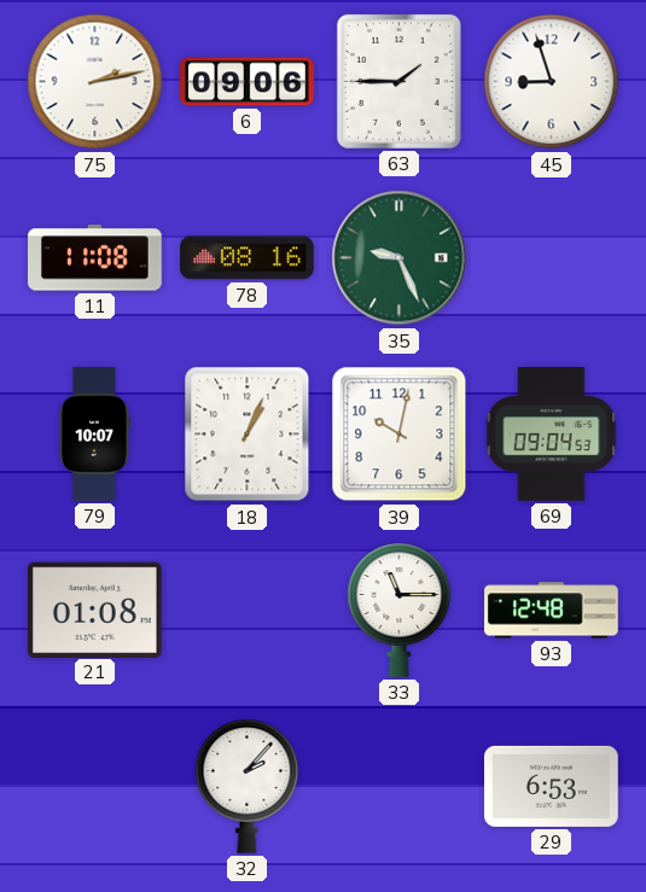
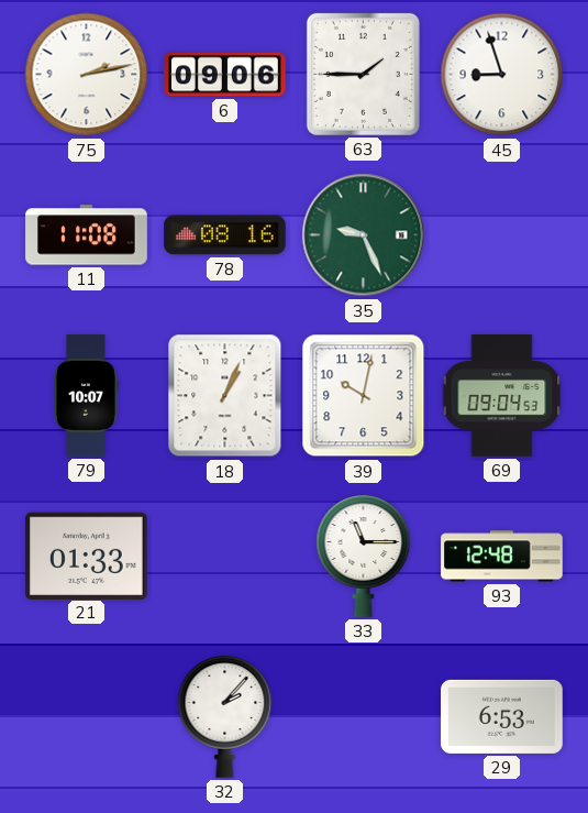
21: 01:08 -> 01:33
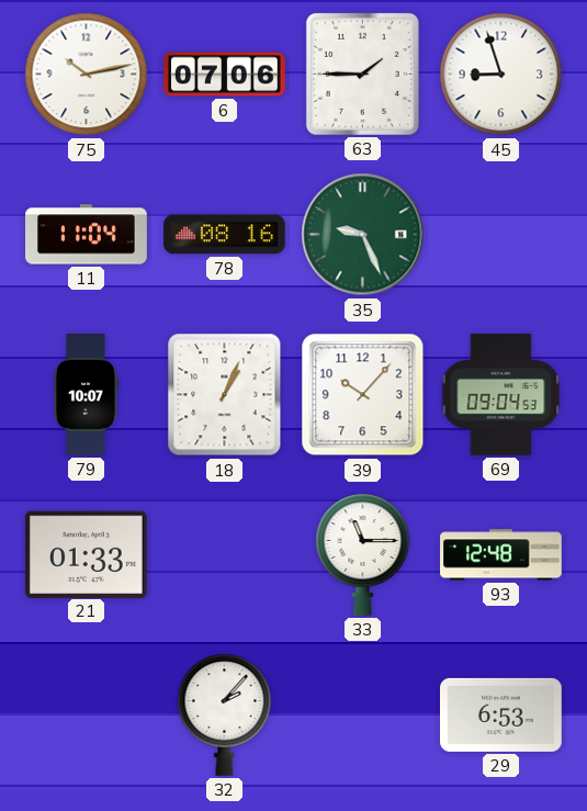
75: 2:13 -> 10:13
6: 09:06 -> 07:06
11: 11:08 -> 11:04
39: 10:02 -> 10:07
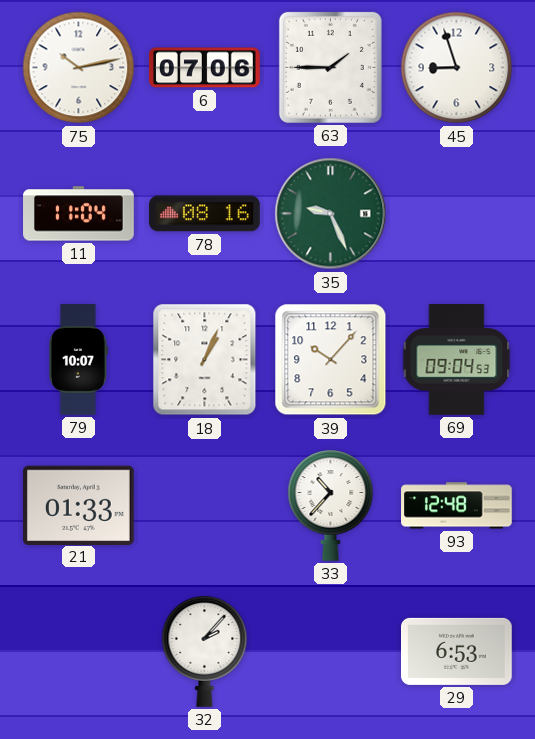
33: 11:15 -> 10:37
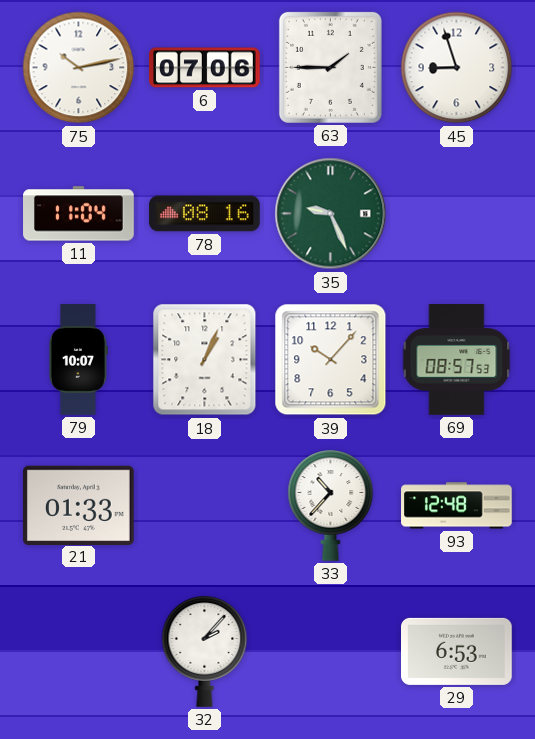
69: 09:04 -> 08:57
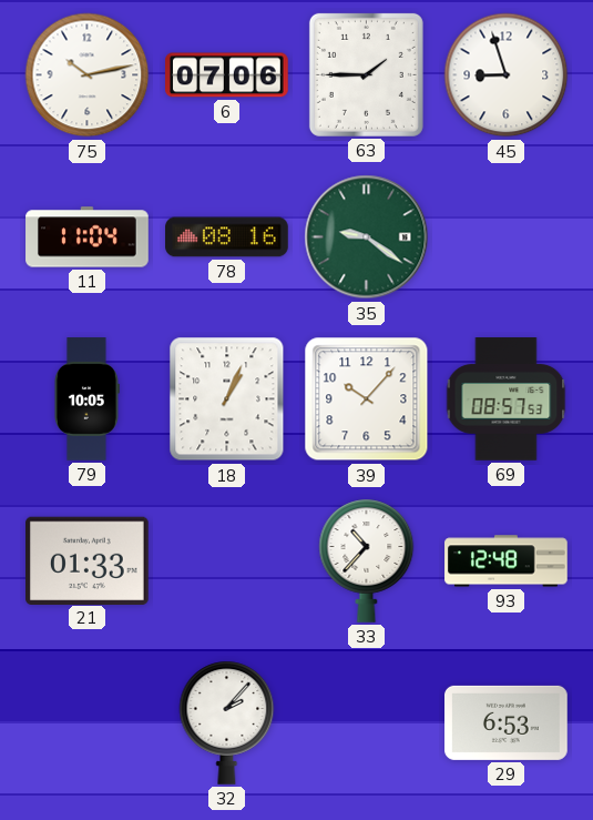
35: 9:26 -> 9:21
79: 10:07 -> 10:05
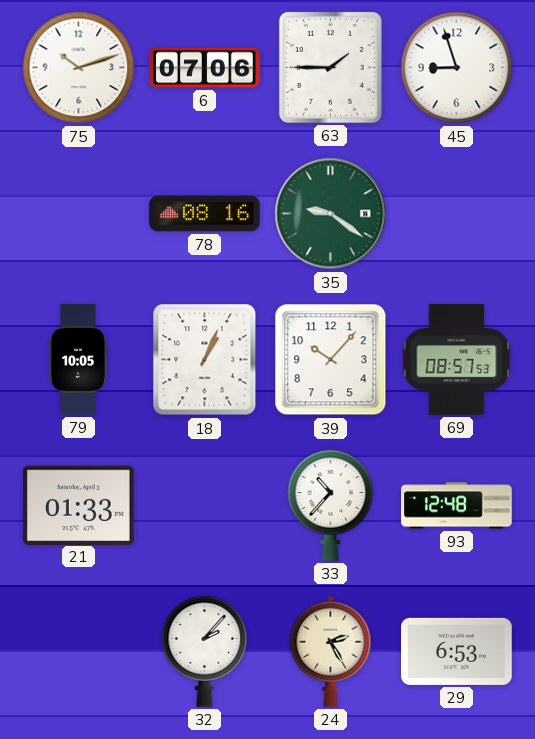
75: 10:13 -> 10:12
11: 11:04 -> none
24: none -> 2:25
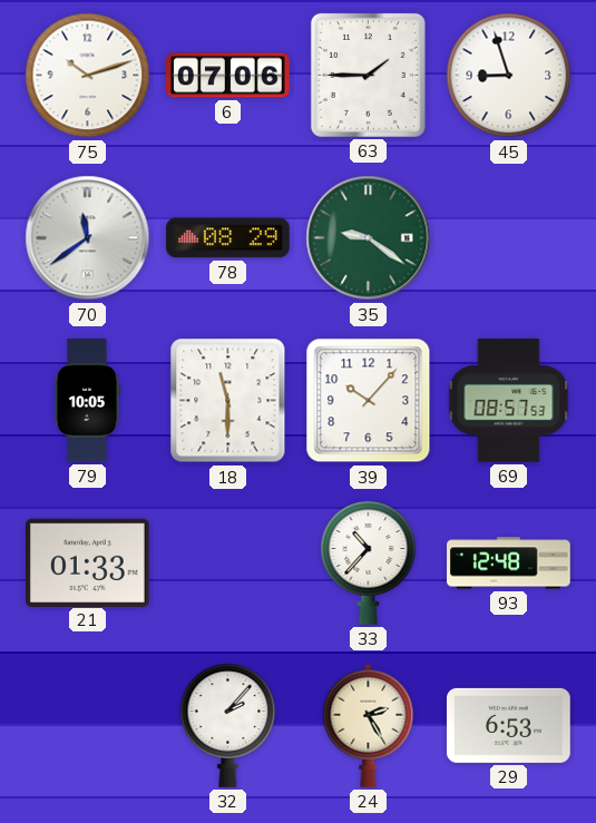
70: none -> 11:39
78: 08:16 -> 08:29
18: 1:04 -> 11:30
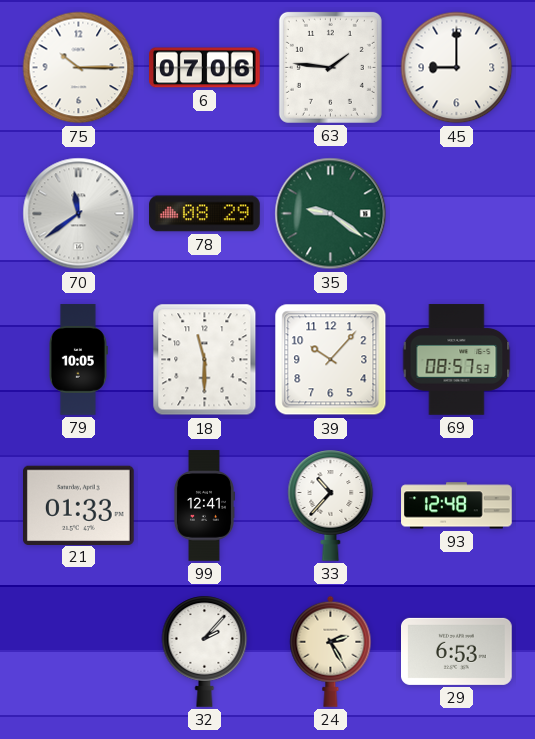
75: 10:12 -> 10:15
63: 1:45 -> 1:46
45: 8:57 -> 9:00
99: none -> 12:41
